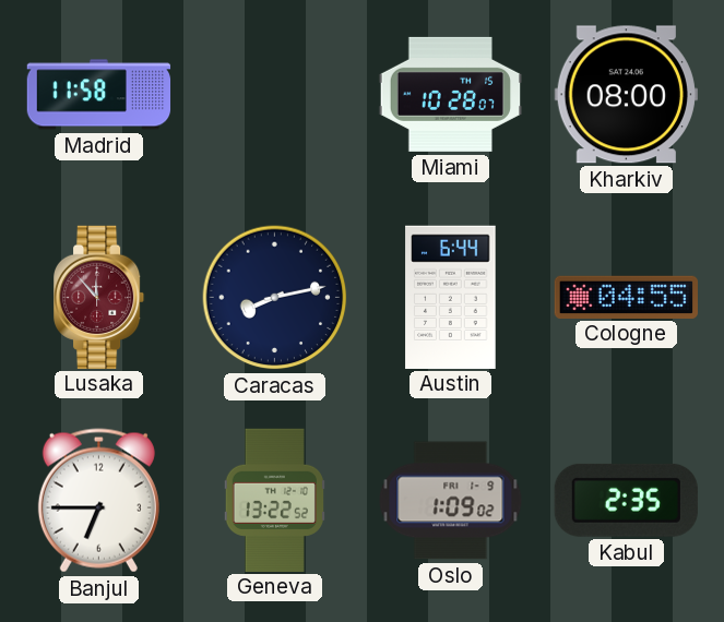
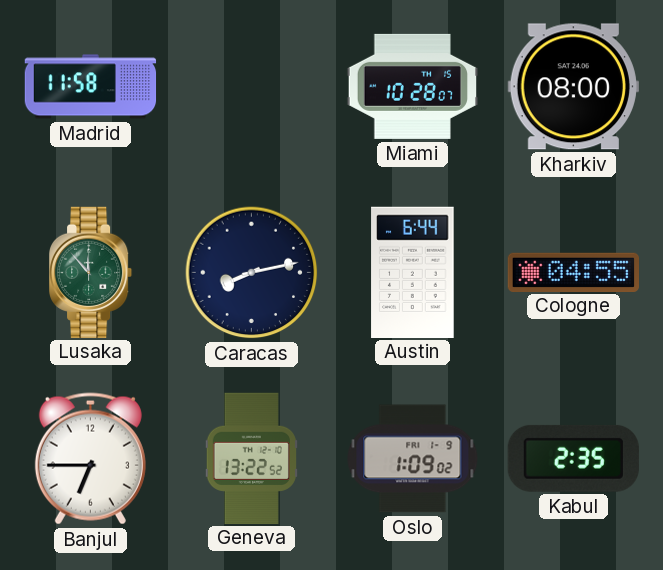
Lusaka dial: burgundy -> green
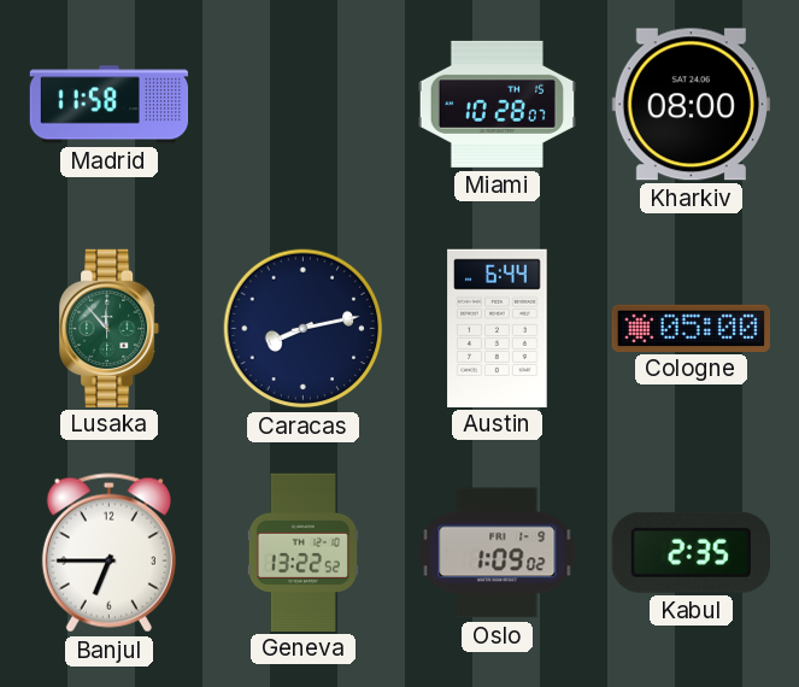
Cologne: 04:55 -> 05:00
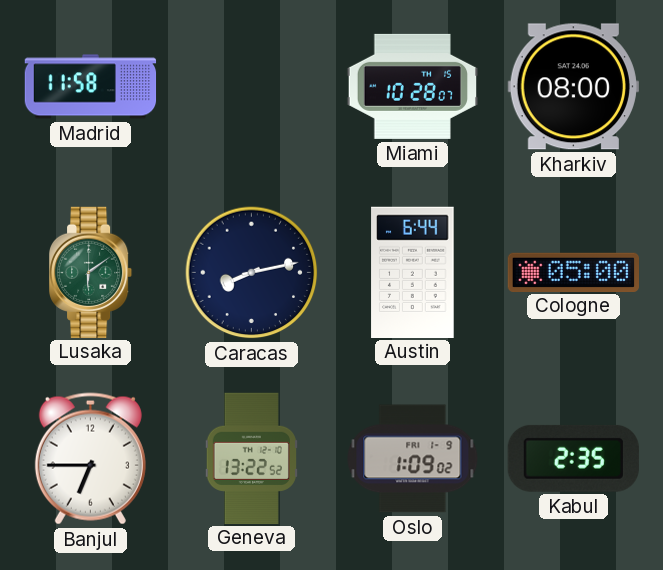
Lusaka: 11:53 -> 6:09
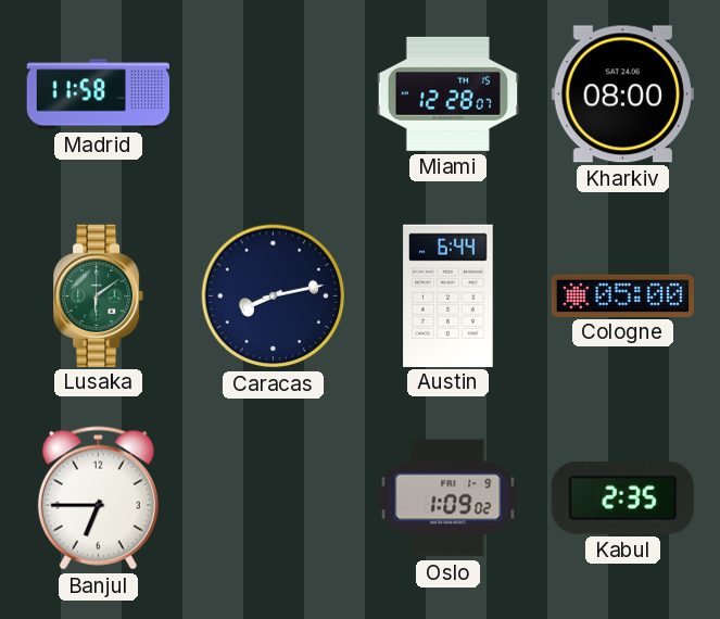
Miami: 10:28 -> 12:28
Geneva: 13:22 -> none
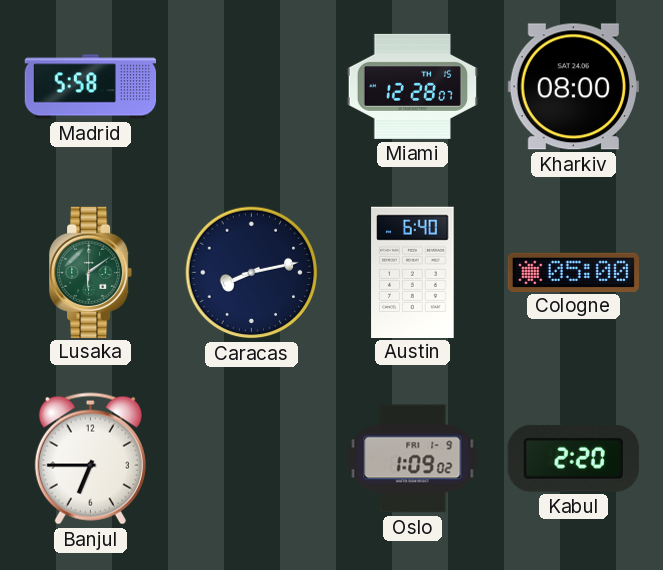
Madrid: 11:58 -> 5:58
Austin: 6:44 -> 6:40
Kabul: 2:35 -> 2:20
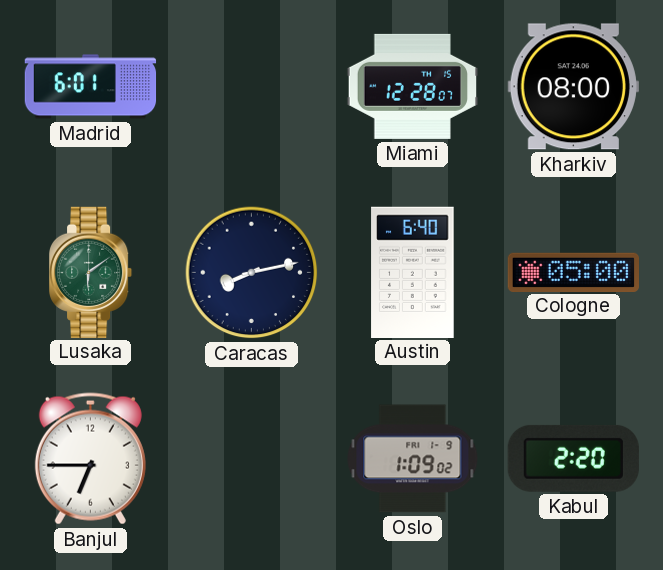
Madrid: 5:58 -> 6:01
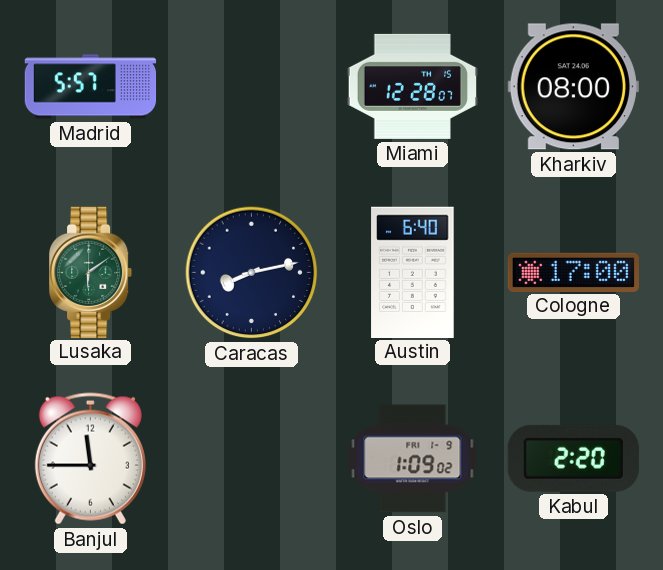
Madrid: 6:01 -> 5:57
Cologne: 05:00 -> 17:00
Banjul: 6:45 -> 11:45
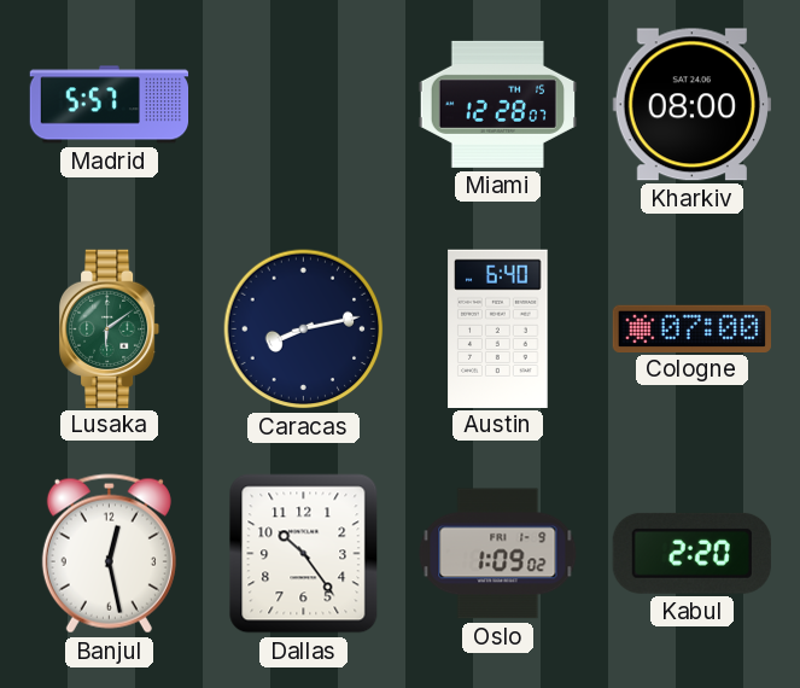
Cologne: 17:00 -> 07:00
Banjul: 11:45 -> 12:28
Dallas: none -> 10:24
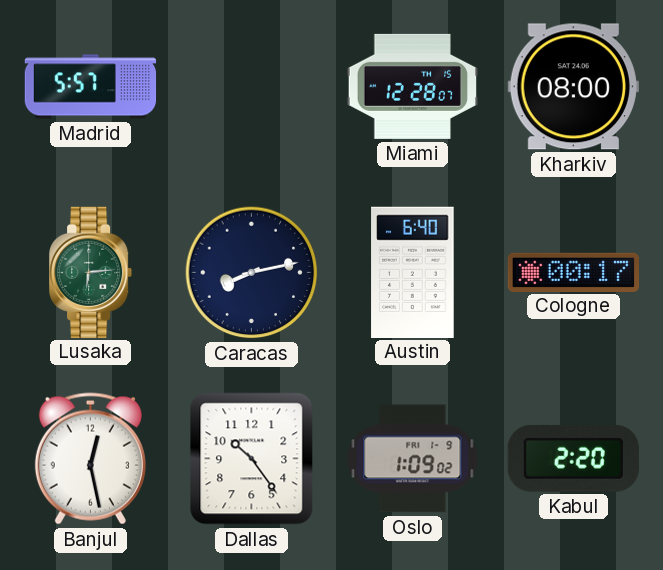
Lusaka: 6:09 -> 6:14
Cologne: 07:00 -> 00:17
